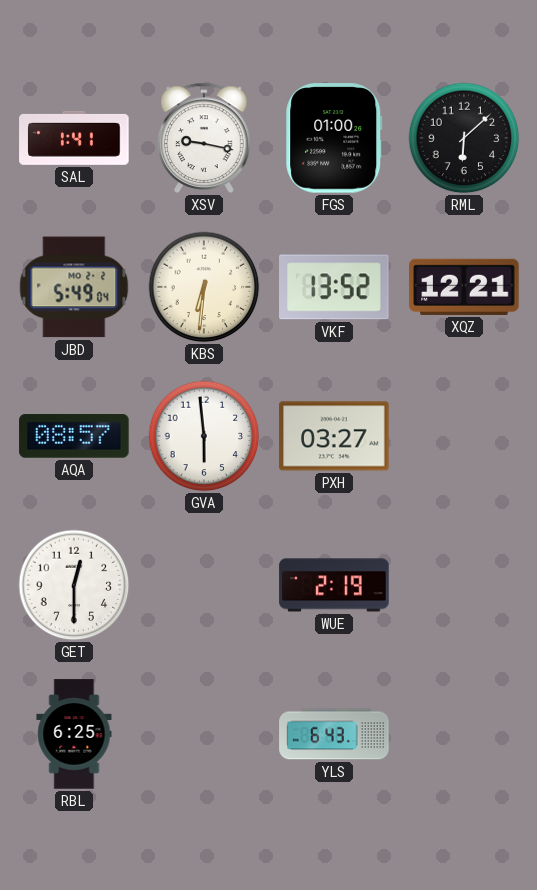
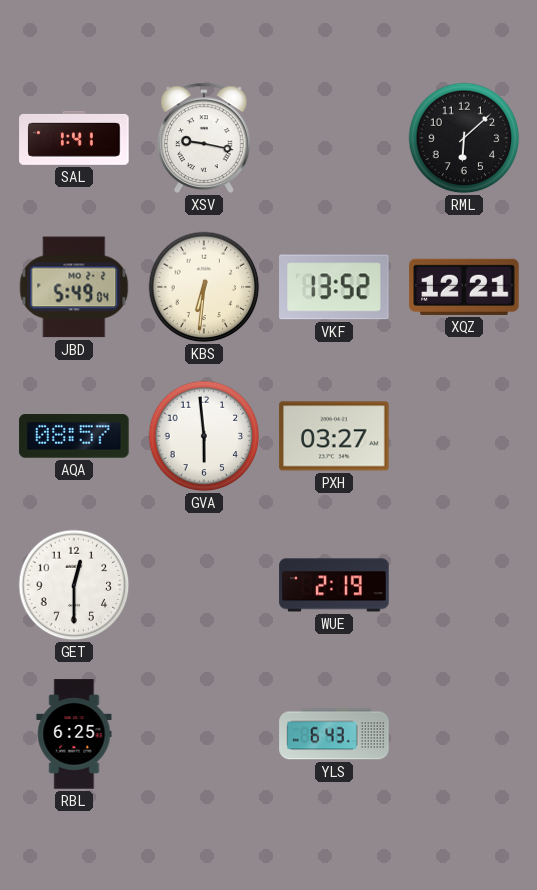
FGS: 01:00 -> none
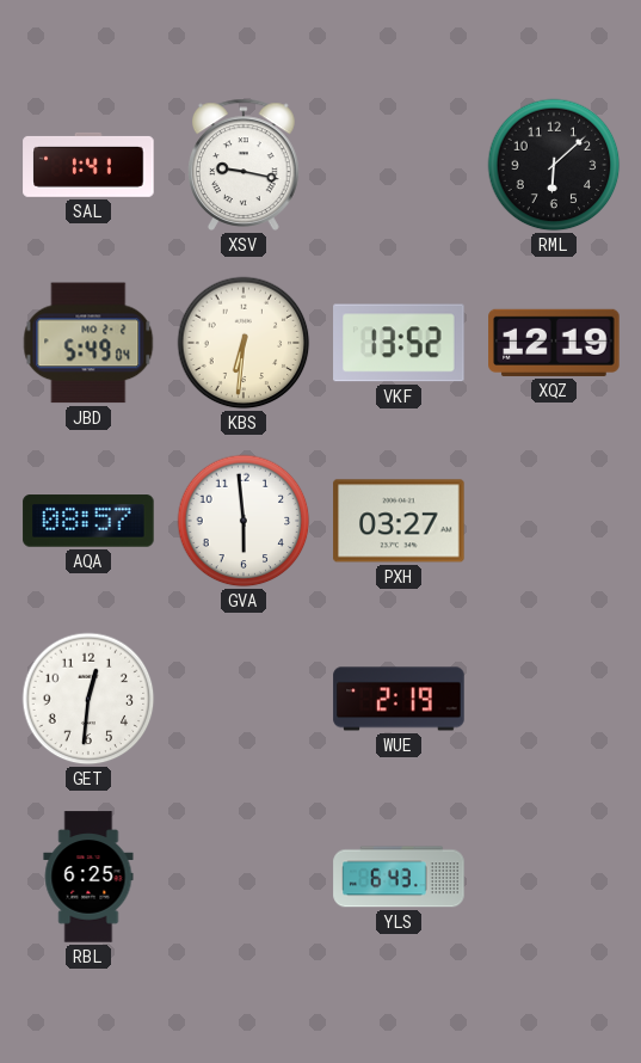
XQZ: 12:21 -> 12:19
GET: 12:30 -> 12:31
